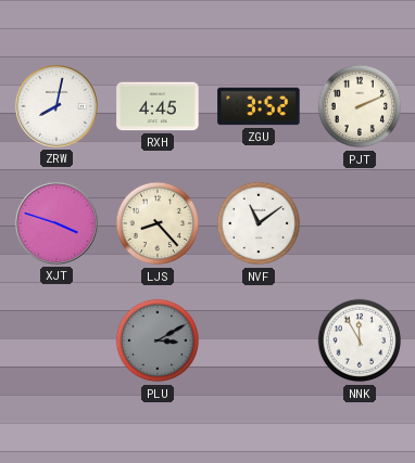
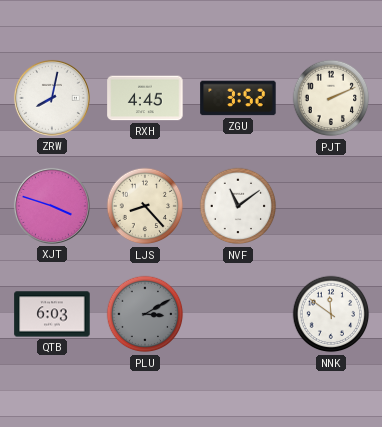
QTB: none -> 6:03
NNK: 11:55 -> 11:51
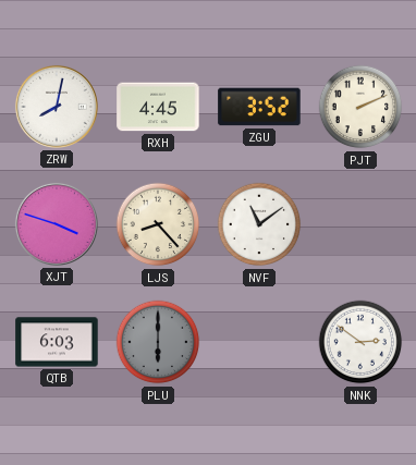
PLU: 3:10 -> 6:00
NNK: 11:51 -> 2:51
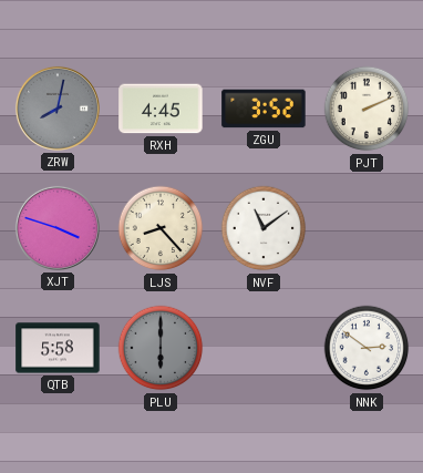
ZRW dial: white -> grey
QTB: 6:03 -> 5:58
